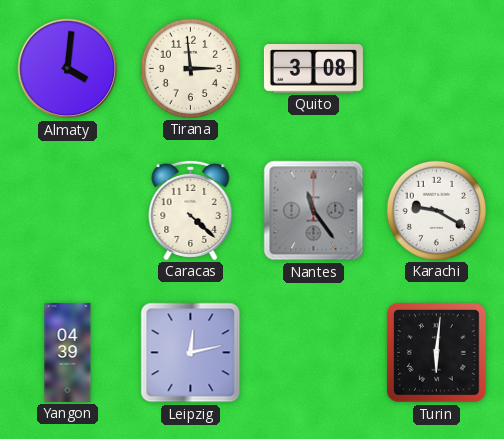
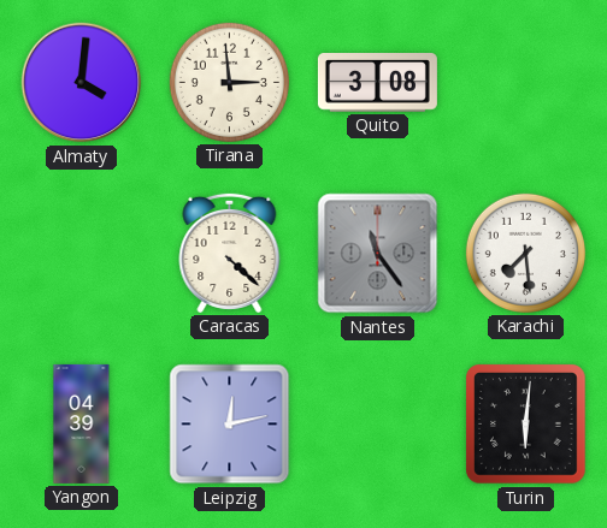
Karachi: 9:20 -> 7:29
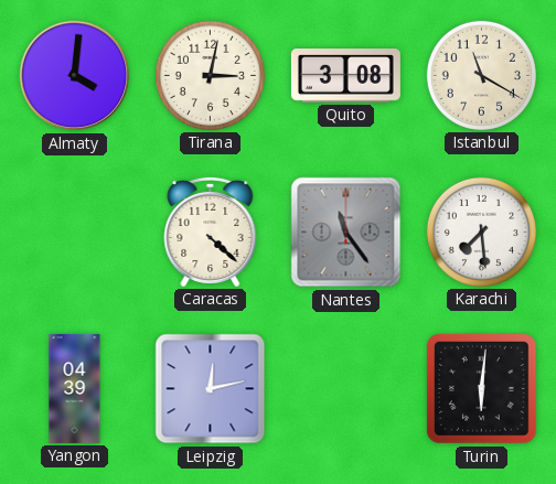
Tirana: 2:59 -> 3:02
Istanbul: none -> 11:20
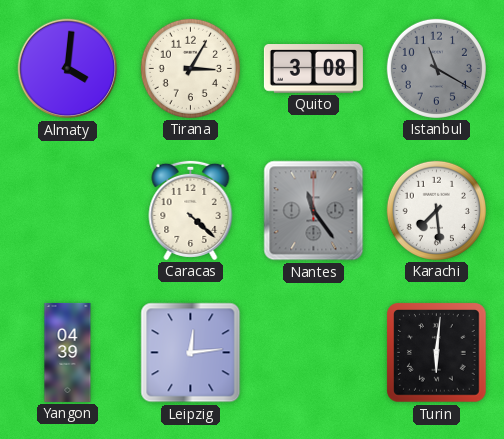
Tirana: 3:02 -> 3:05
Istanbul dial: cream -> grey
Leipzig: 12:13 -> 12:14
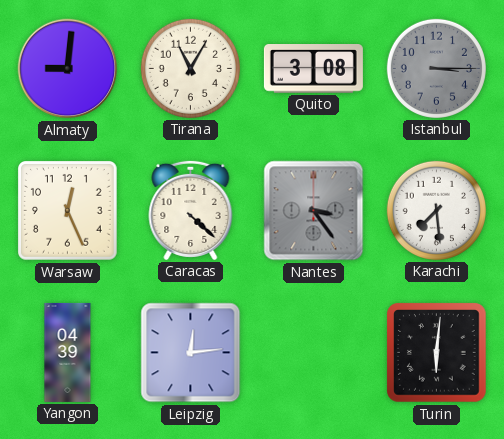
Almaty: 4:01 -> 9:01
Tirana: 3:05 -> 11:05
Istanbul: 11:20 -> 3:15
Warsaw: none -> 12:26
Nantes: 11:24 -> 3:24
